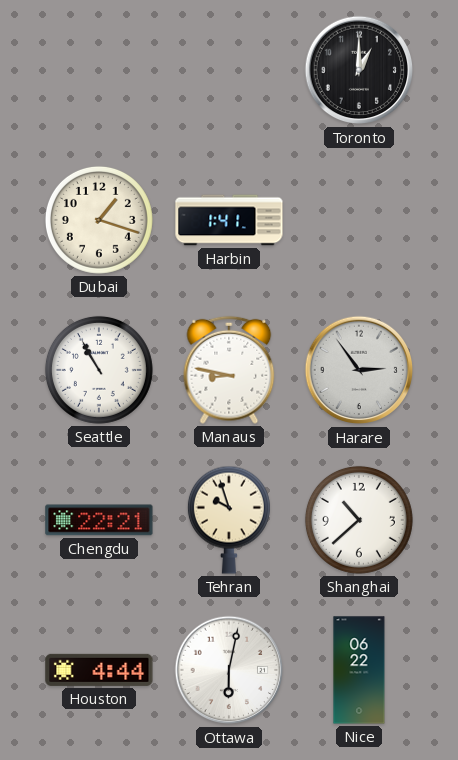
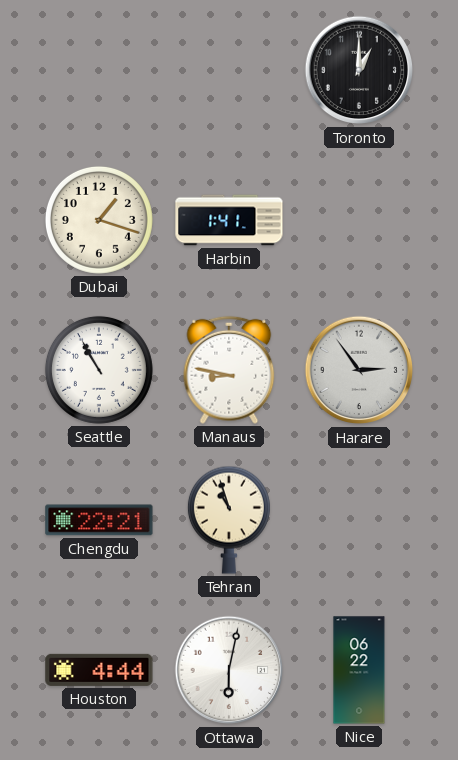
Tehran: 9:57 -> 10:57
Shanghai: 10:38 -> none
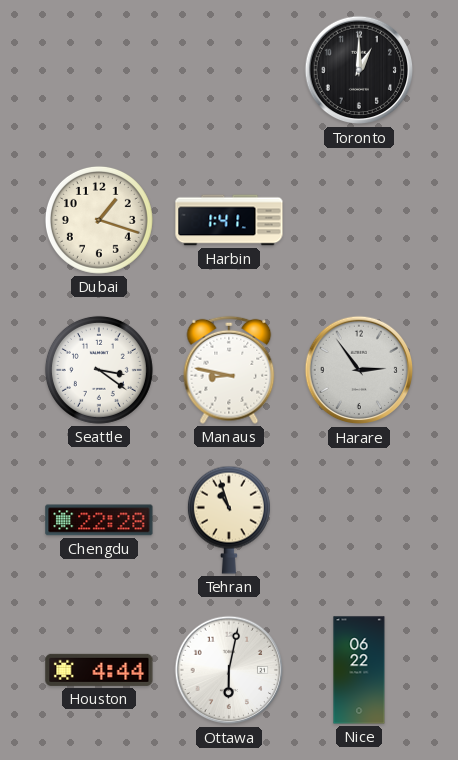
Seattle: 10:55 -> 3:21
Chengdu: 22:21 -> 22:28
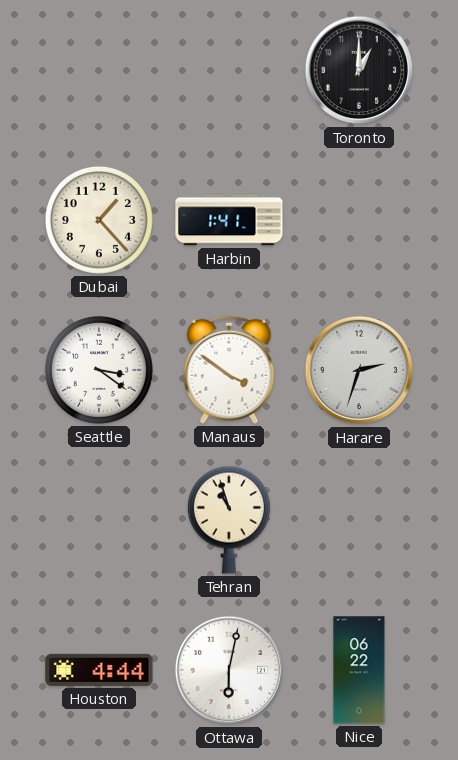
Dubai: 1:18 -> 1:23
Manaus: 8:47 -> 3:51
Harare: 2:54 -> 2:33
Chengdu: 22:28 -> none
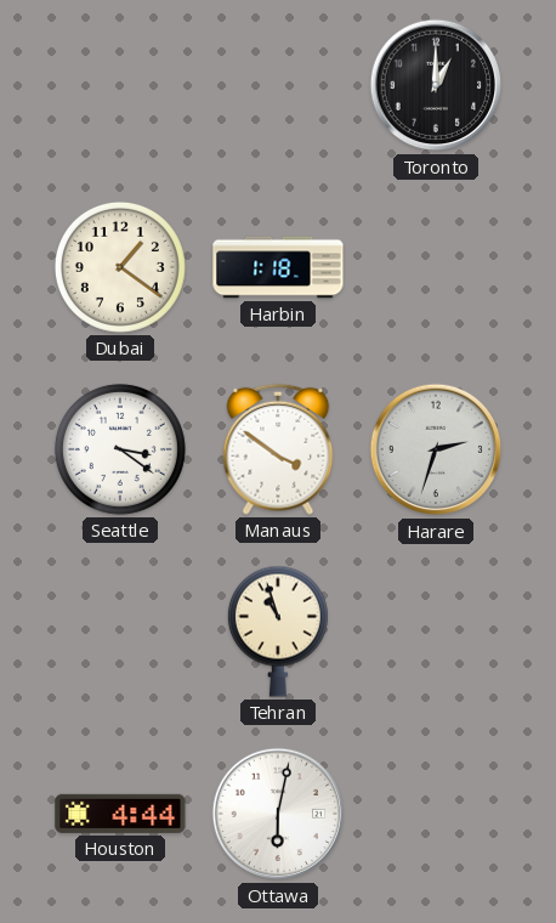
Dubai: 1:23 -> 1:21
Harbin: 1:41 -> 1:18
Nice: 06:22 -> none
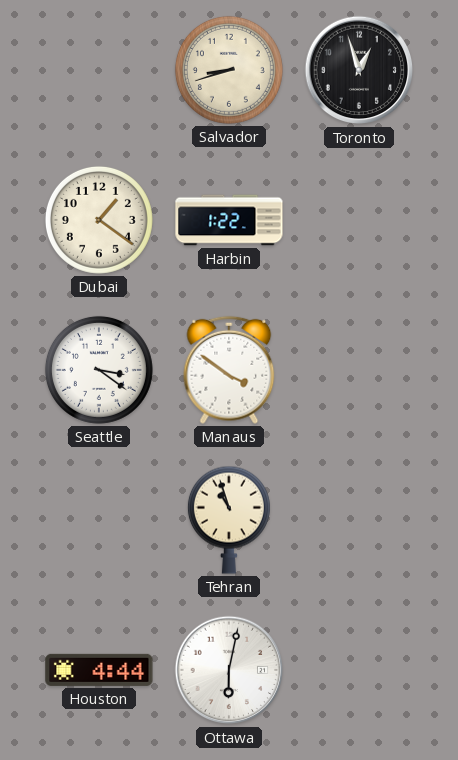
Salvador: none -> 8:42
Toronto: 1:00 -> 12:57
Harbin: 1:18 -> 1:22
Harare: 2:33 -> none
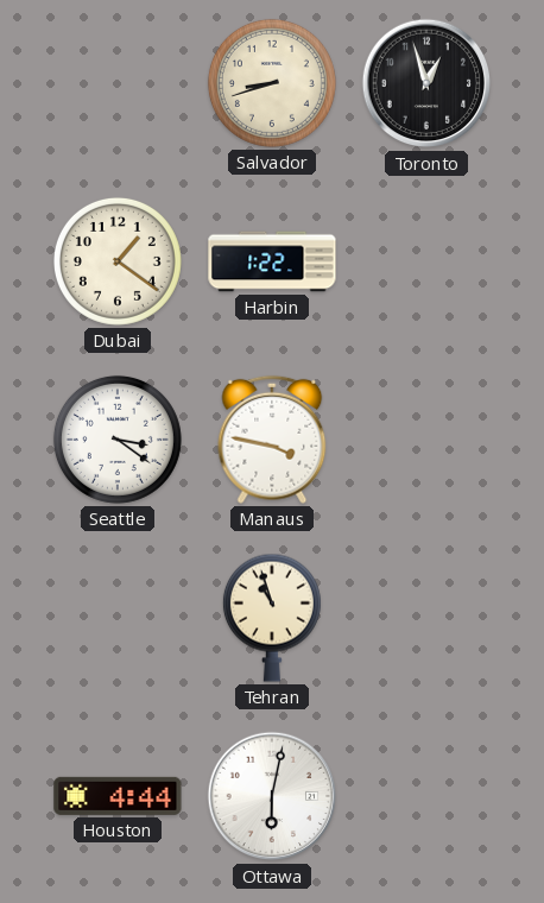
Manaus: 3:51 -> 3:47
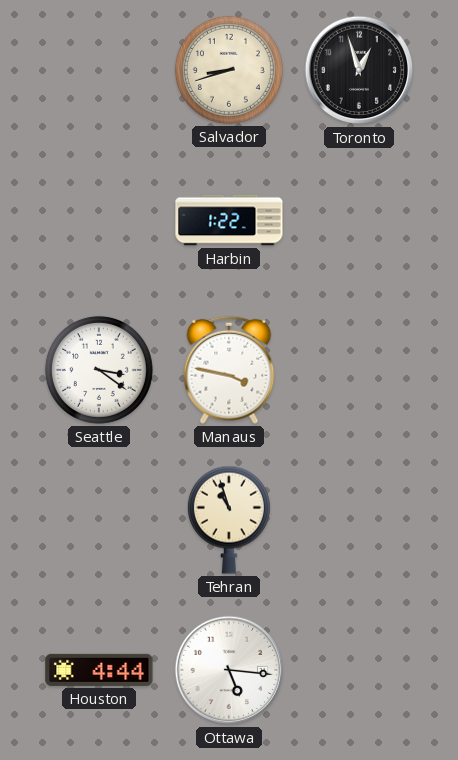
Dubai: 1:21 -> none
Ottawa: 6:02 -> 5:16
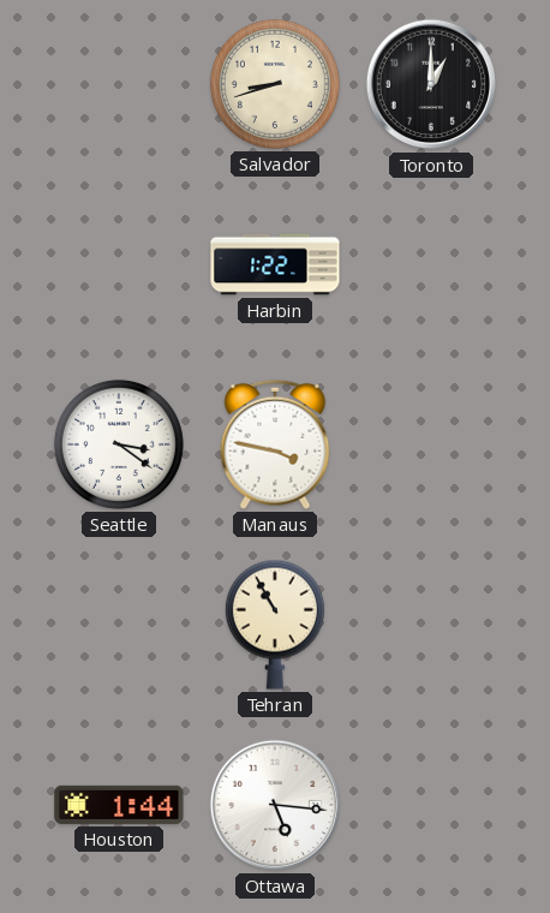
Toronto: 12:57 -> 1:00
Tehran: 10:57 -> 10:55
Houston: 4:44 -> 1:44
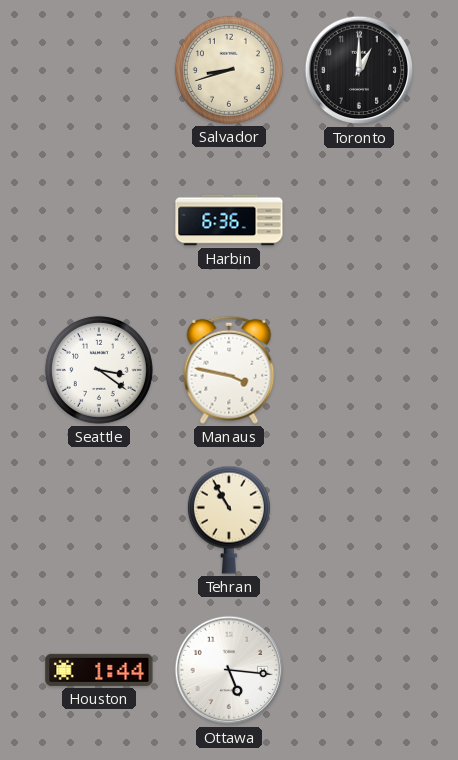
Harbin: 1:22 -> 6:36
